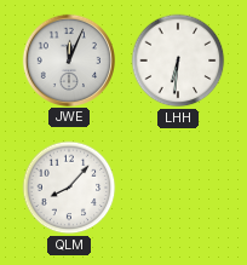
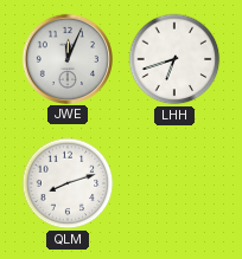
LHH: 6:31 -> 6:42
QLM: 8:07 -> 8:12
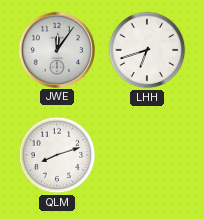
JWE: 12:04 -> 12:06
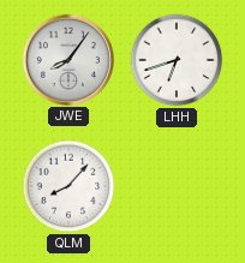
JWE: 12:06 -> 8:06
QLM: 8:12 -> 8:07
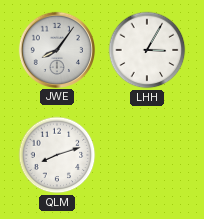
LHH: 6:42 -> 3:05
QLM: 8:07 -> 8:12
